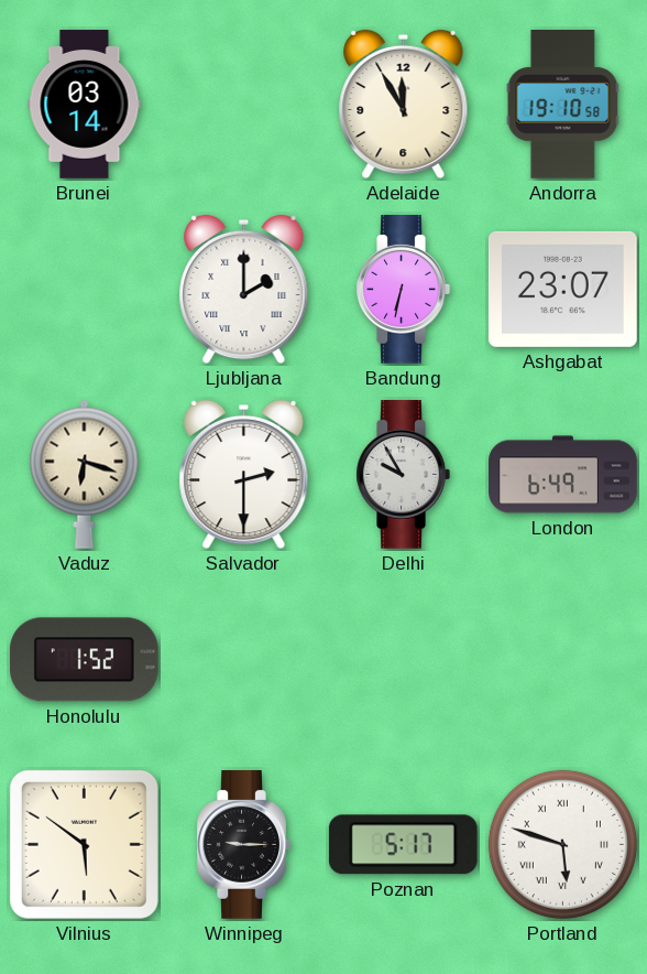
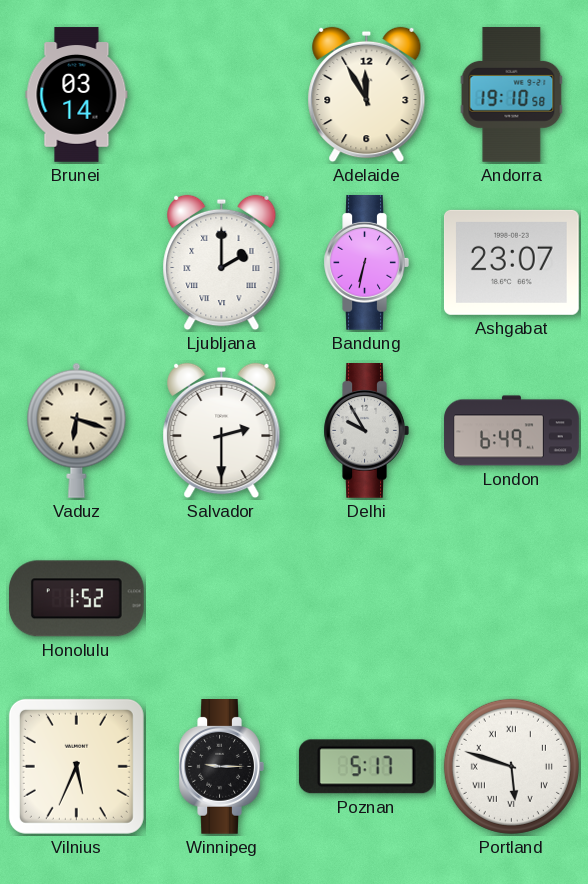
Vilnius: 5:51 -> 5:34
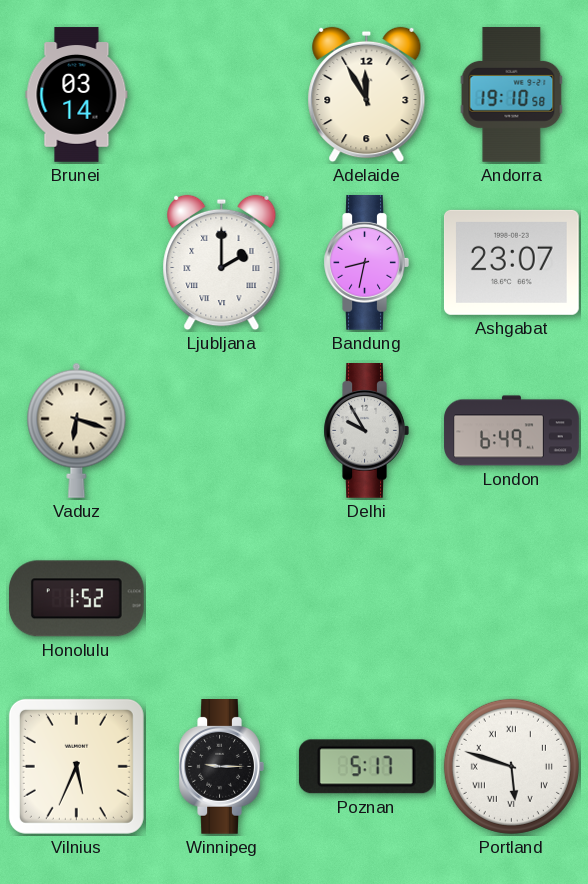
Bandung: 6:32 -> 8:32
Salvador: 2:30 -> none
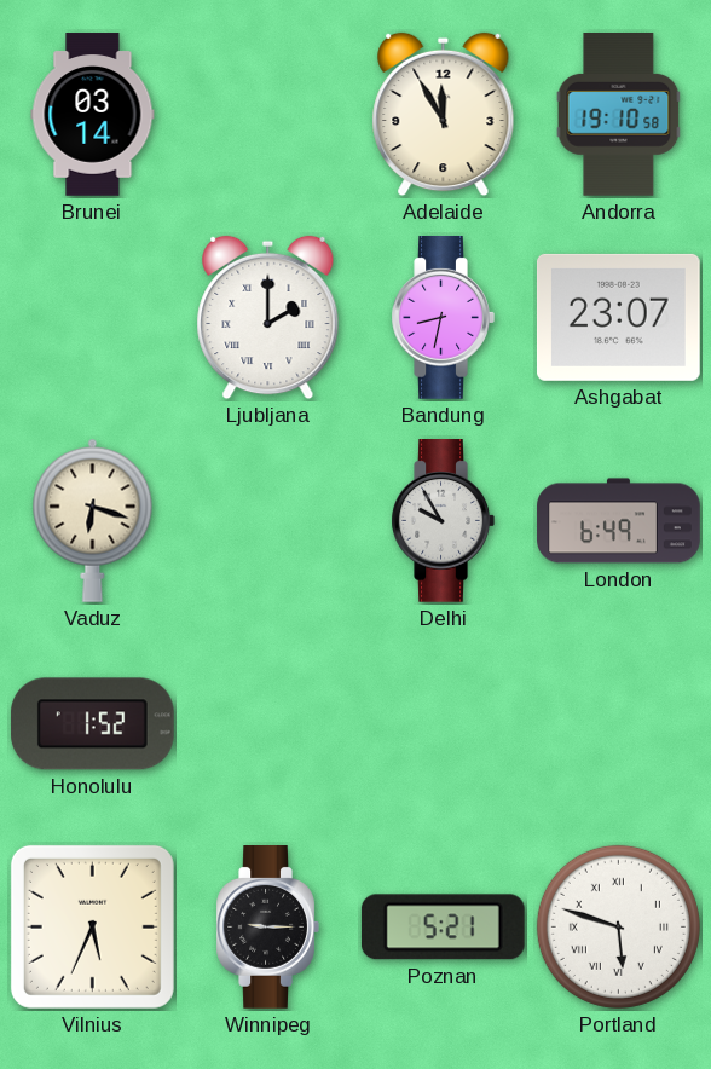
Poznan: 5:17 -> 5:21
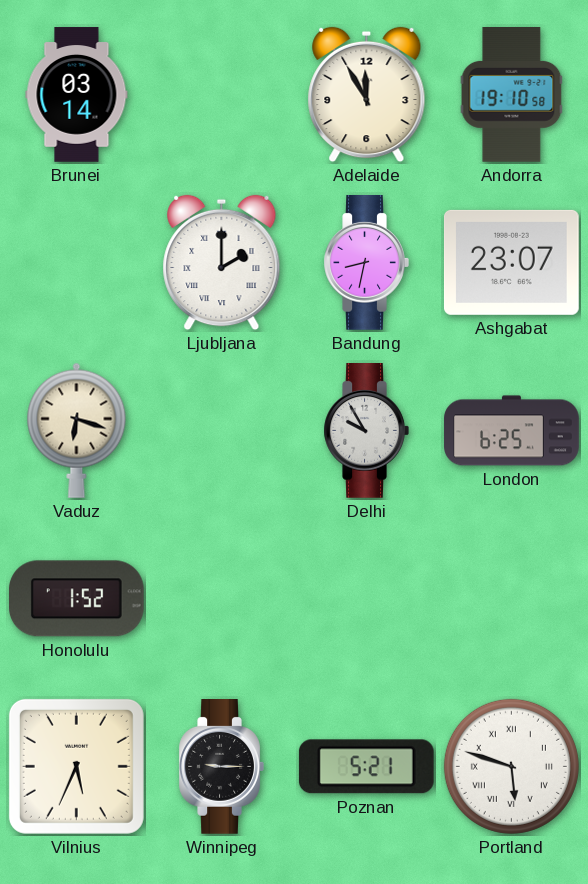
London: 6:49 -> 6:25
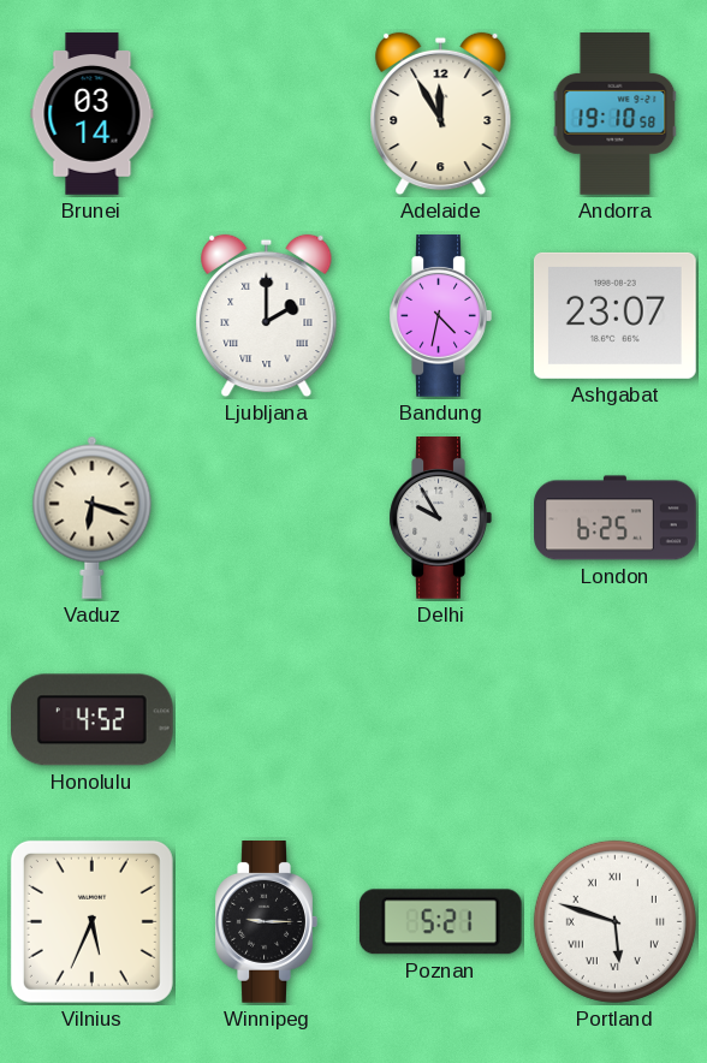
Bandung: 8:32 -> 4:32
Honolulu: 1:52 -> 4:52
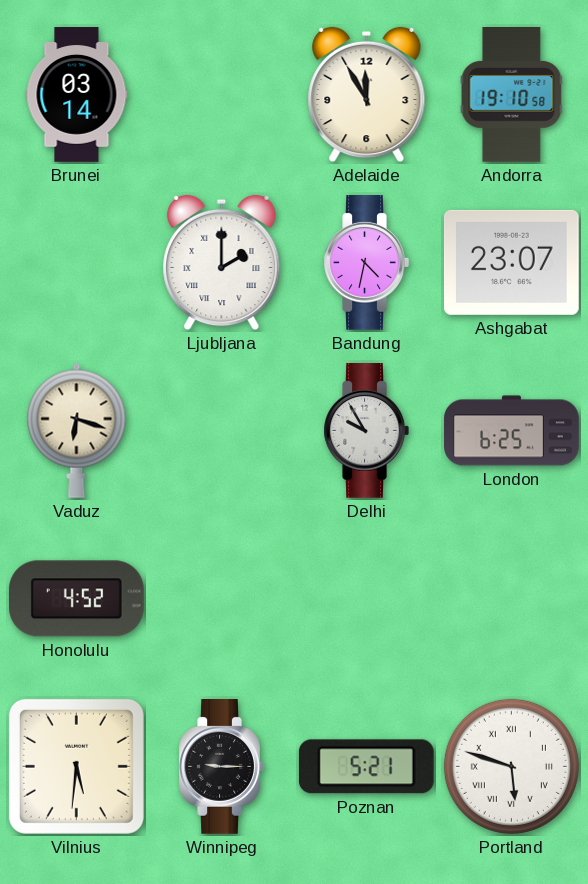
Vilnius: 5:34 -> 5:31
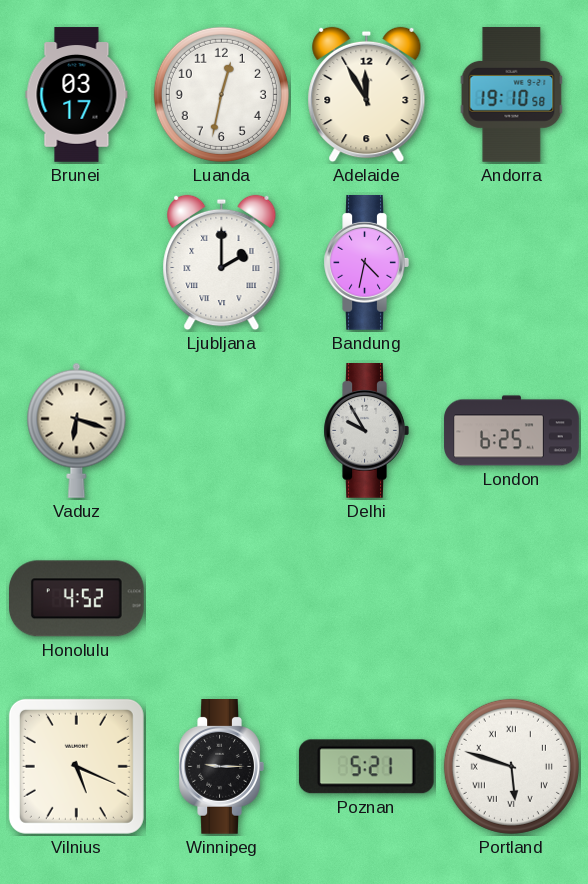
Brunei: 03:14 -> 03:17
Luanda: none -> 12:32
Ashgabat: 23:07 -> none
Vilnius: 5:31 -> 5:19
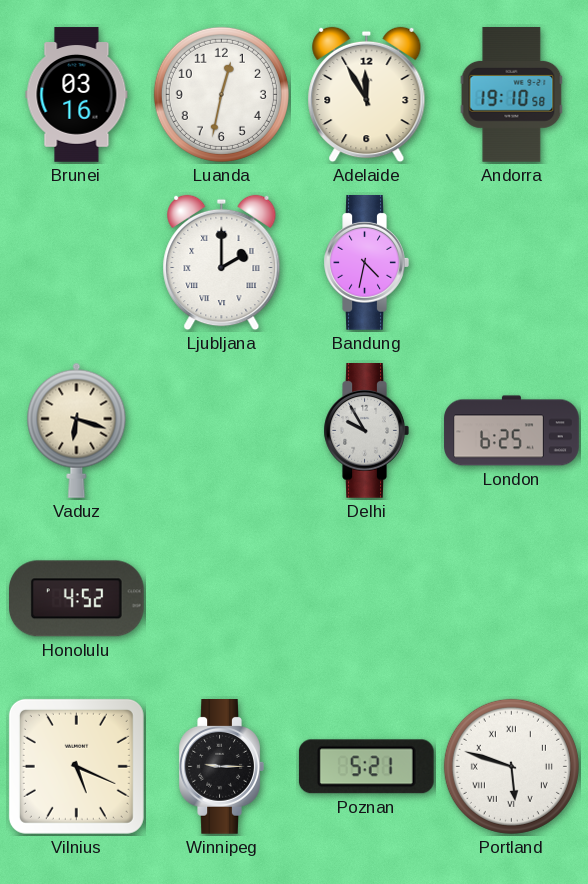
Brunei: 03:17 -> 03:16
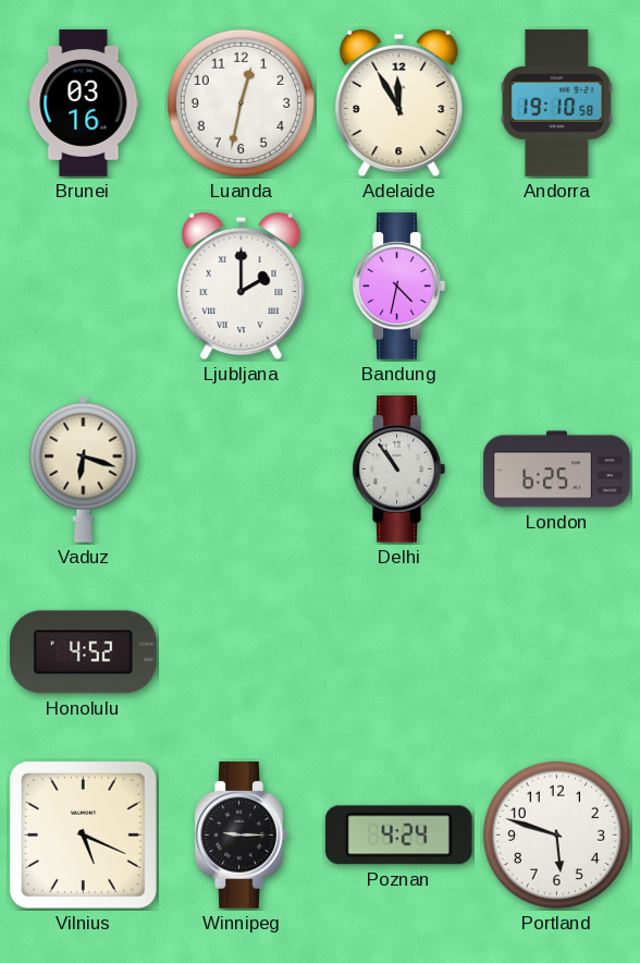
Delhi: 9:55 -> 10:54
Poznan: 5:21 -> 4:24
Portland numerals: Roman -> Arabic
